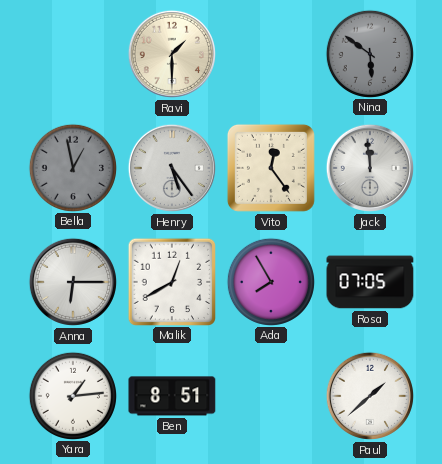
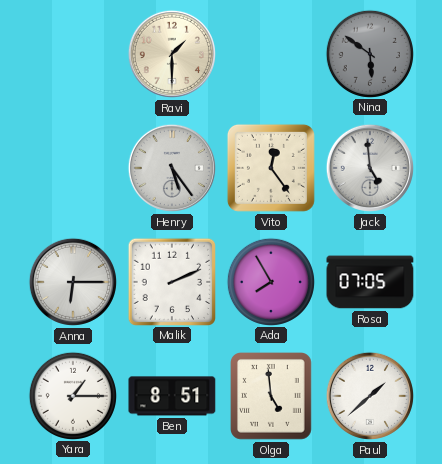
Bella: 12:58 -> none
Jack: 11:59 -> 4:59
Malik: 12:40 -> 2:11
Yara: 1:14 -> 1:15
Olga: none -> 4:59
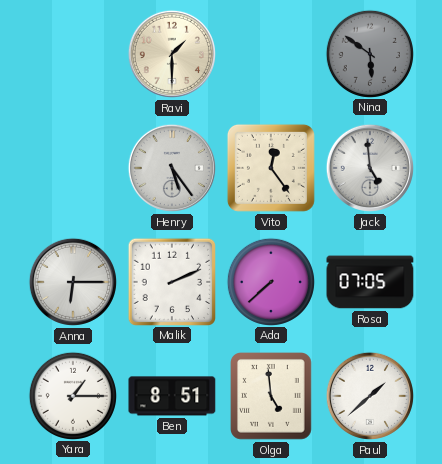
Ada: 7:55 -> 7:38
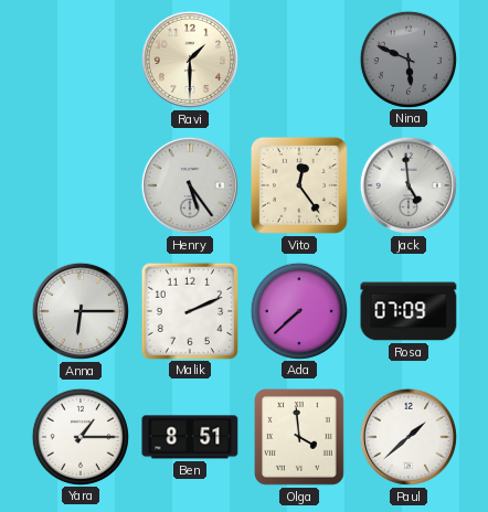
Nina: 5:51 -> 5:49
Rosa: 07:05 -> 07:09
Olga: 4:59 -> 3:59
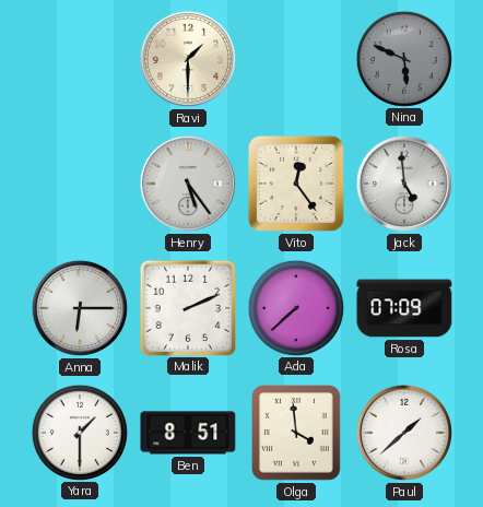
Yara: 1:15 -> 1:30
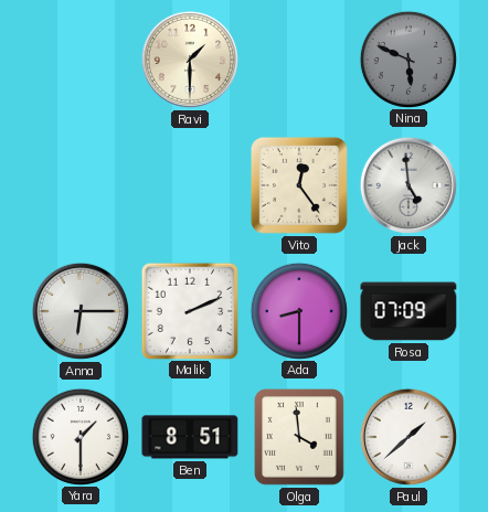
Henry: 5:24 -> none
Ada: 7:38 -> 8:30
